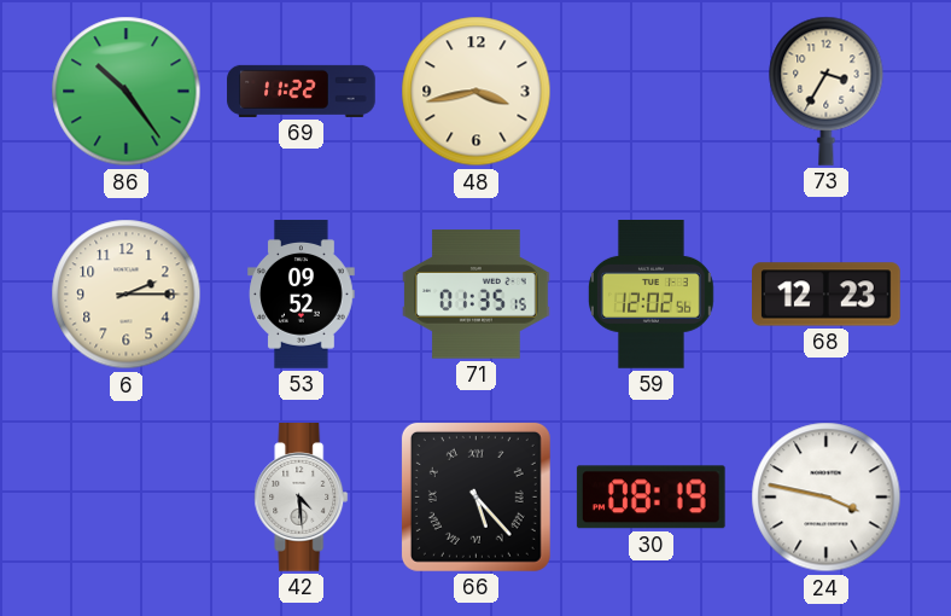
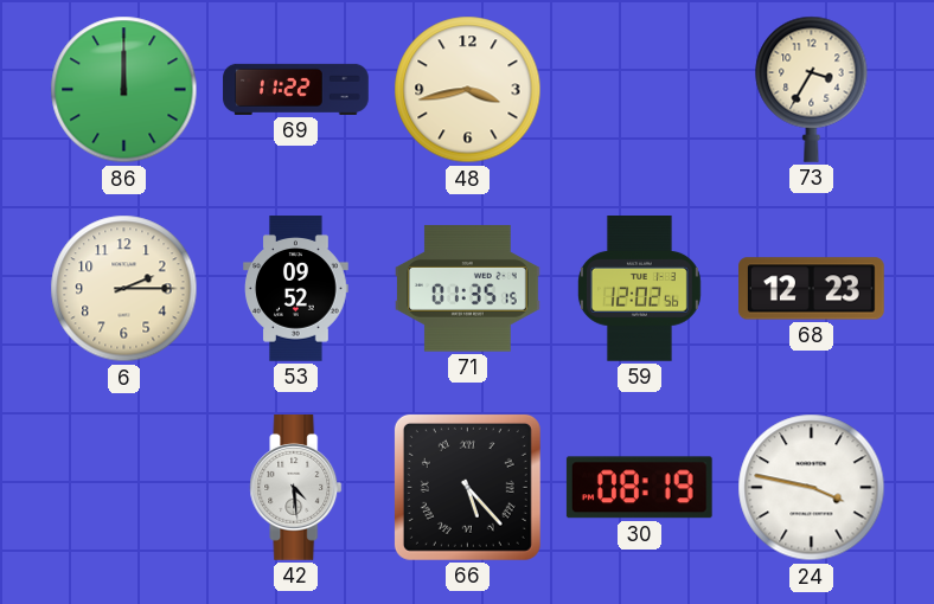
86: 10:24 -> 12:00
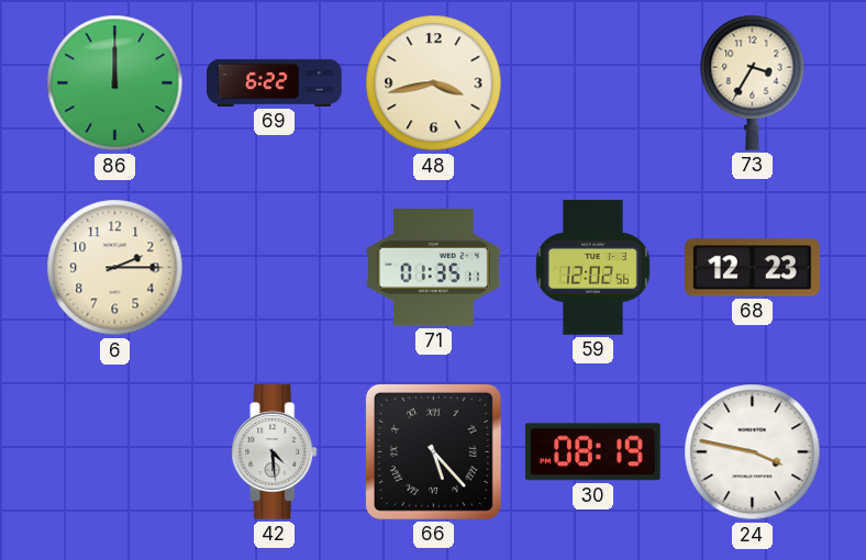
69: 11:22 -> 6:22
53: 09:52 -> none
71: 01:35:15 -> 01:35:11
